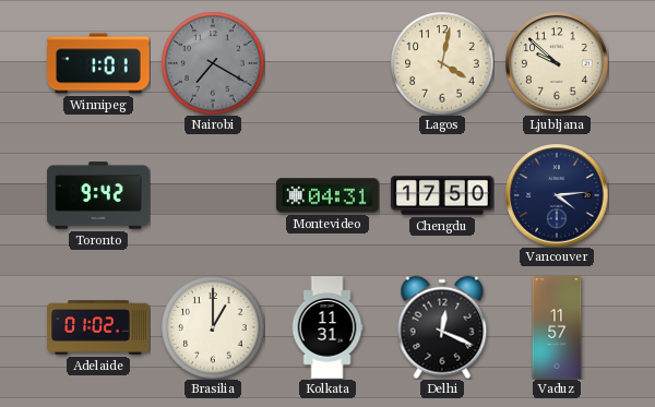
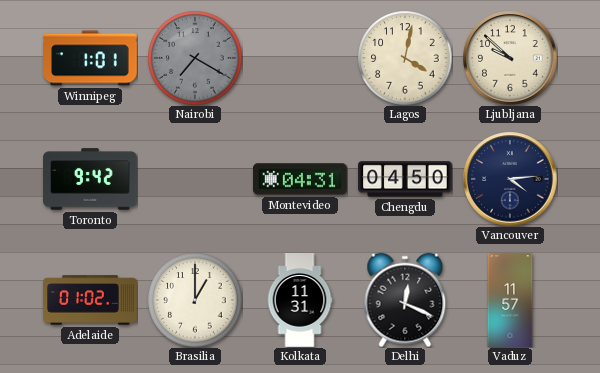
Chengdu: 17:50 -> 04:50
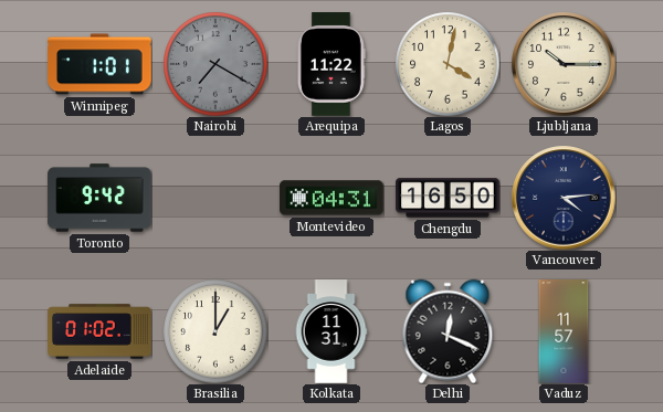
Arequipa: none -> 11:22
Ljubljana: 9:52 -> 10:15
Chengdu: 04:50 -> 16:50
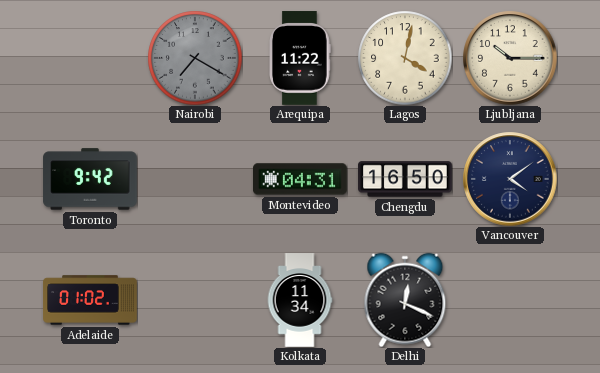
Winnipeg: 1:01 -> none
Vancouver: 4:14 -> 4:09
Brasilia: 1:00 -> none
Kolkata: 11:31 -> 11:34
Vaduz: 11:57 -> none
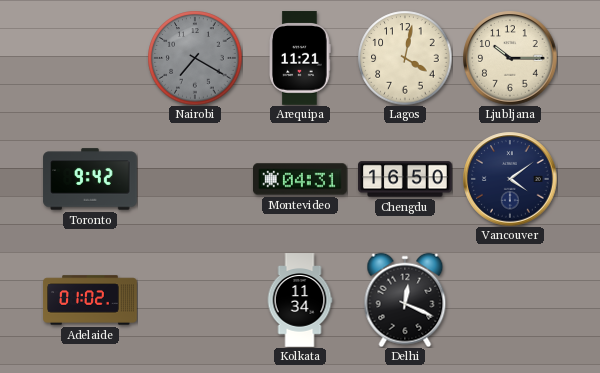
Arequipa: 11:22 -> 11:21
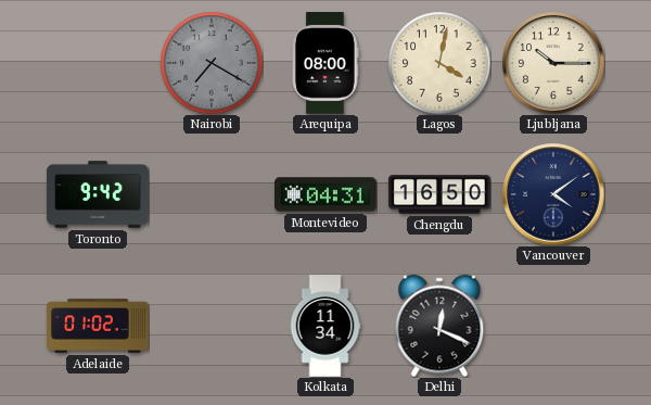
Arequipa: 11:21 -> 08:00
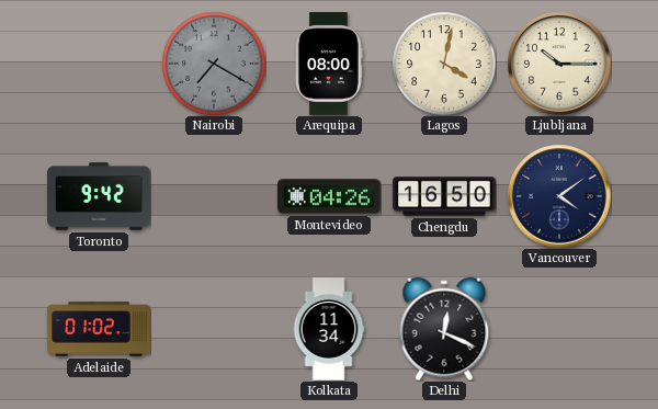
Montevideo: 04:31 -> 04:26
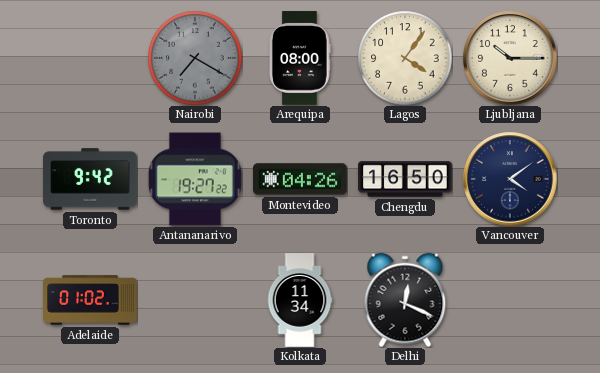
Lagos: 4:02 -> 4:06
Antananarivo: none -> 19:27
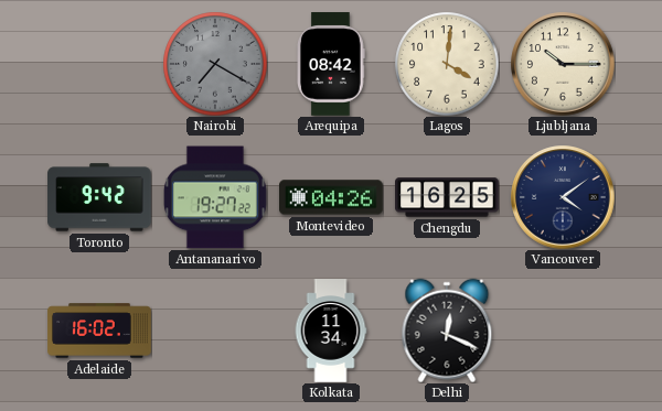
Arequipa: 08:00 -> 08:42
Lagos: 4:06 -> 4:01
Chengdu: 16:50 -> 16:25
Adelaide: 01:02 -> 16:02
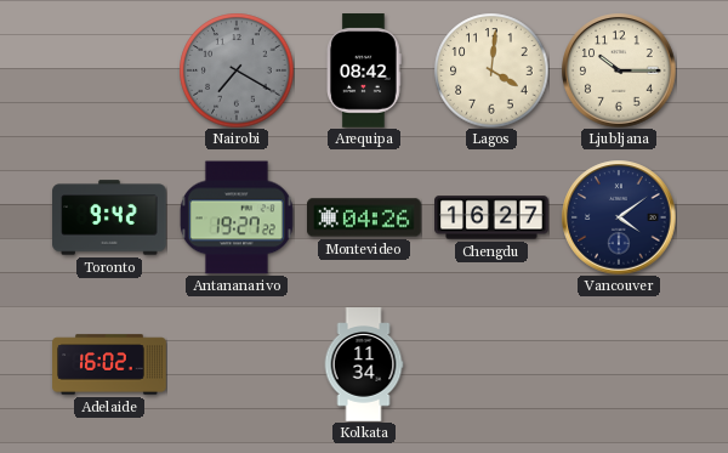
Chengdu: 16:25 -> 16:27
Delhi: 12:19 -> none
